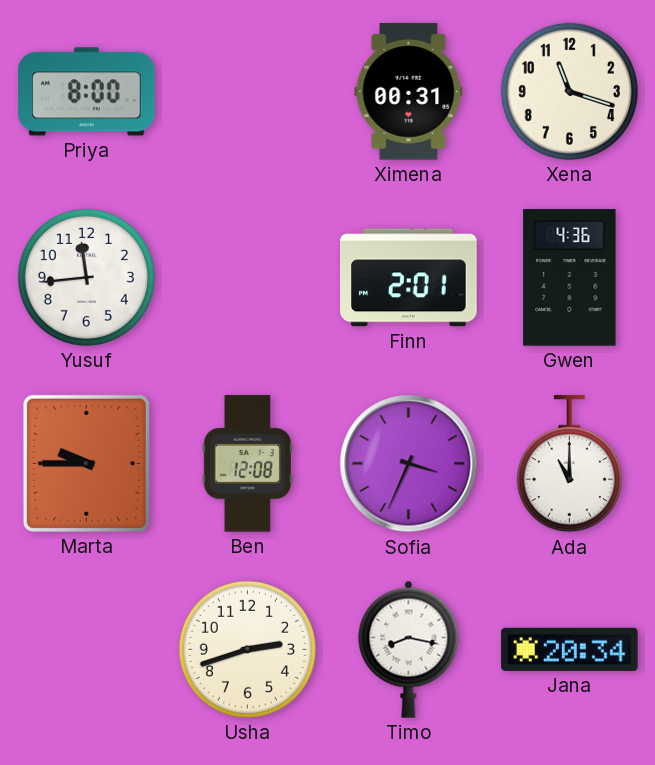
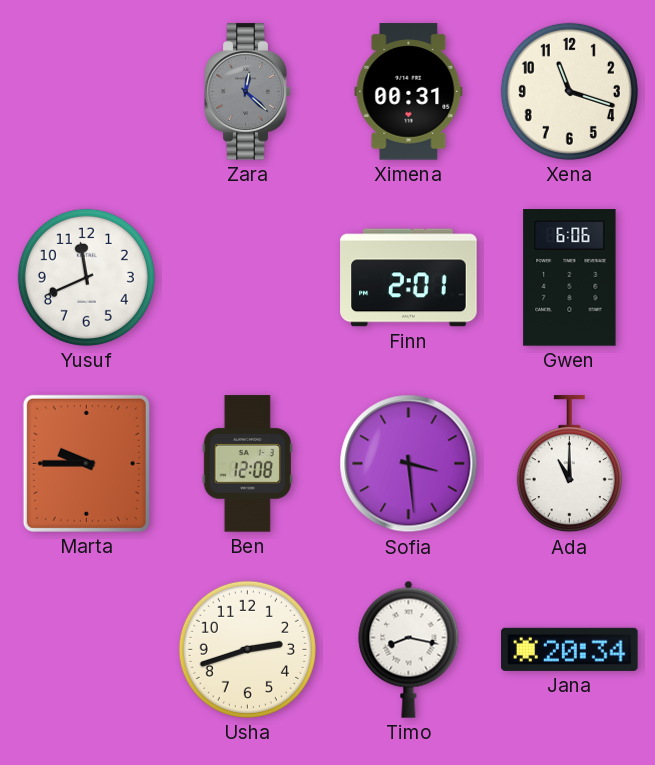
Priya: 8:00 -> none
Zara: none -> 12:22
Yusuf: 11:44 -> 11:41
Gwen: 4:36 -> 6:06
Sofia: 3:34 -> 3:29
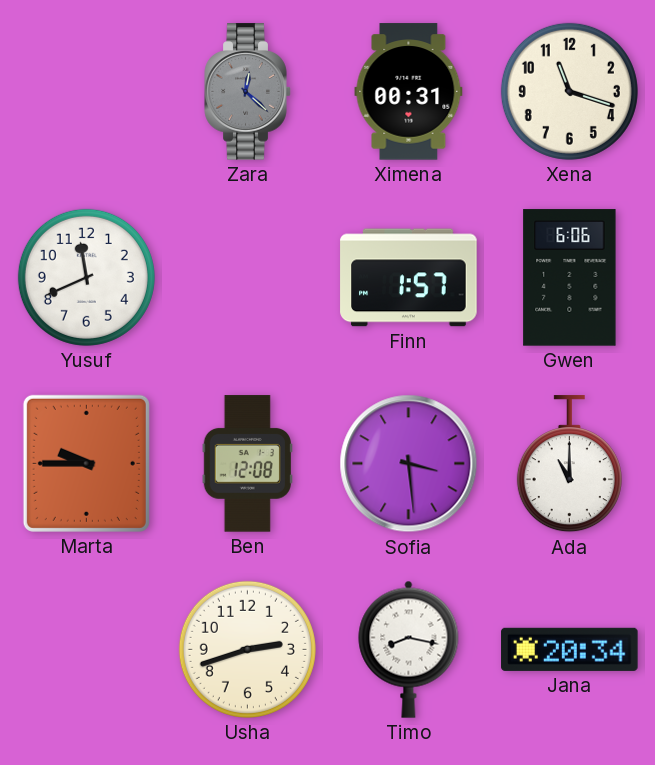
Finn: 2:01 -> 1:57
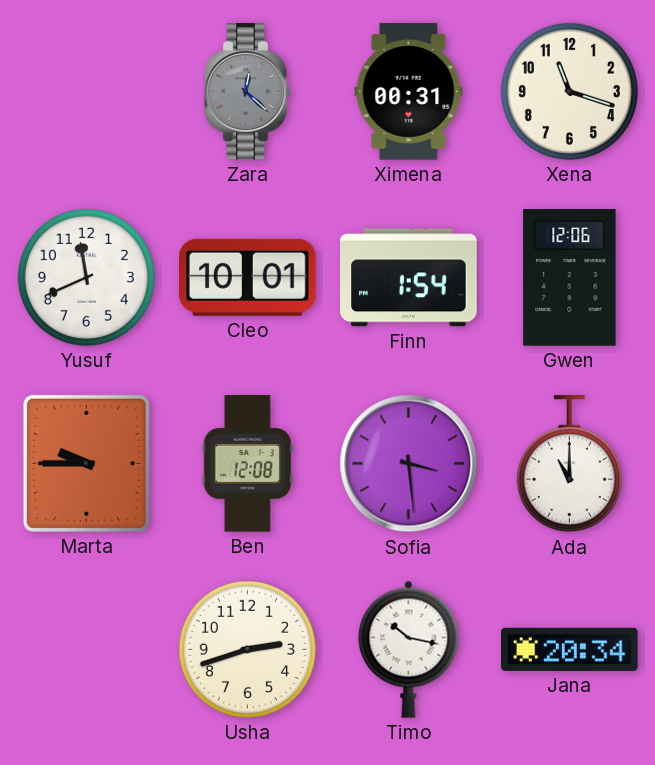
Cleo: none -> 10:01
Finn: 1:57 -> 1:54
Gwen: 6:06 -> 12:06
Timo: 8:17 -> 10:17
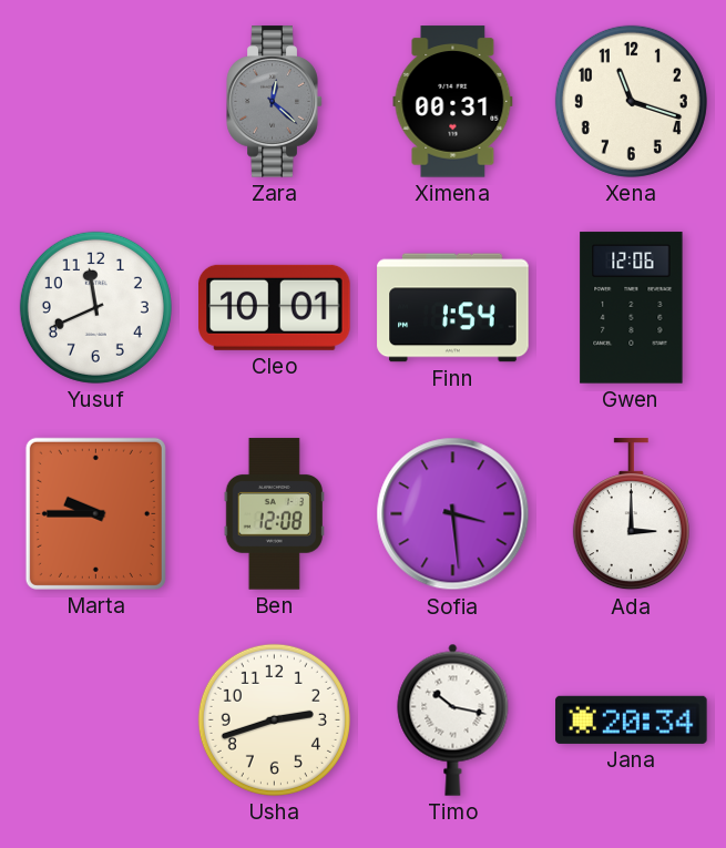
Ada: 11:00 -> 3:00
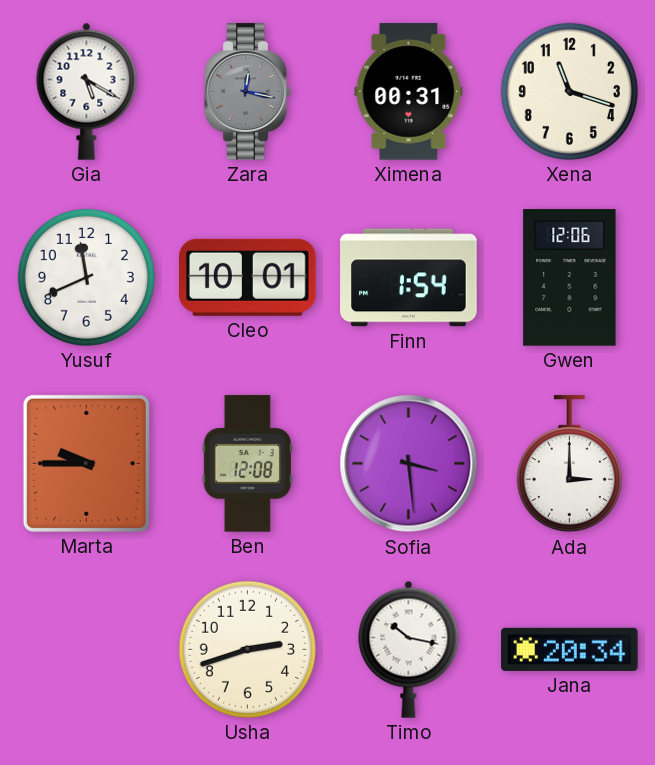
Gia: none -> 5:20
Zara: 12:22 -> 12:17
